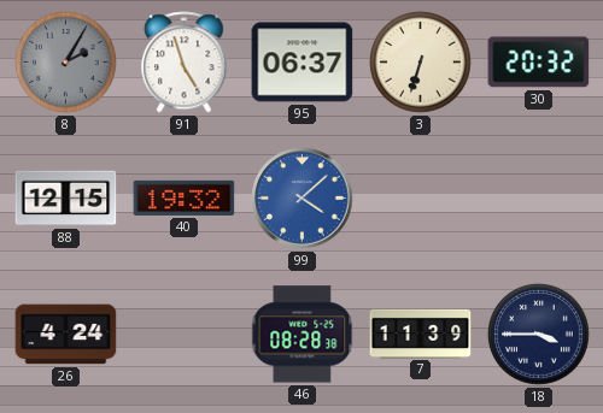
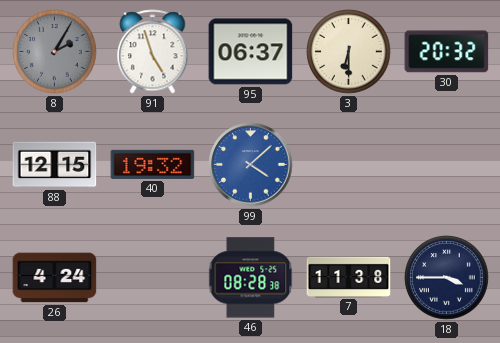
3: 6:33 -> 6:30
7: 11:39 -> 11:38
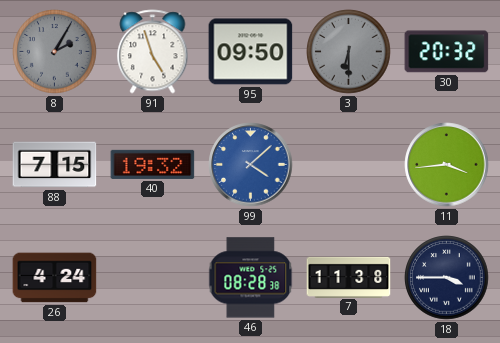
95: 06:37 -> 09:50
3 dial: cream -> grey
88: 12:15 -> 7:15
11: none -> 3:44
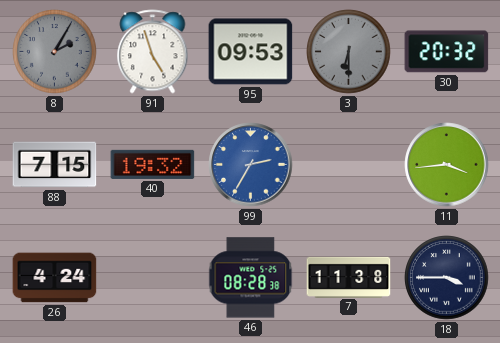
95: 09:50 -> 09:53
99: 4:08 -> 2:35
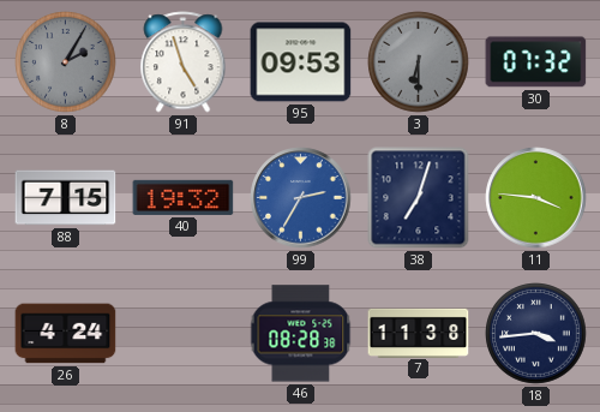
30: 20:32 -> 07:32
38: none -> 7:03
11: 3:44 -> 3:46
18: 3:45 -> 3:44
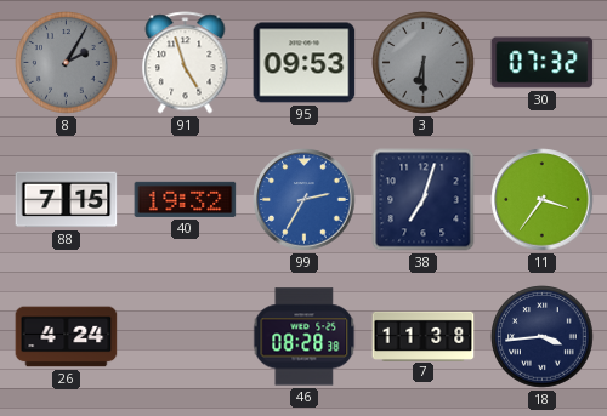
11: 3:46 -> 3:36
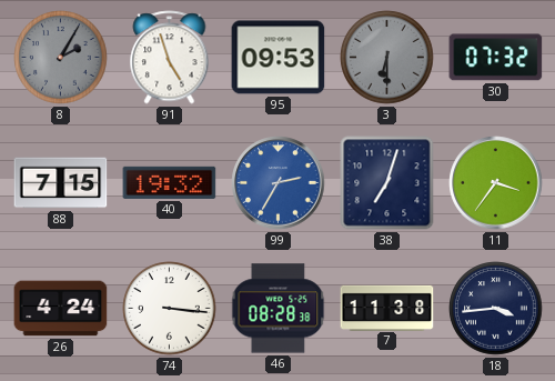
74: none -> 3:16
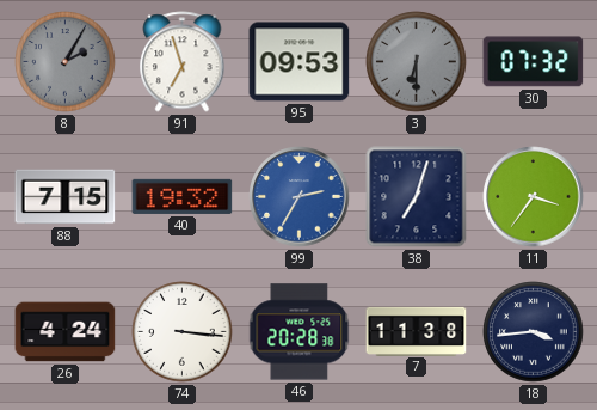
91: 4:57 -> 6:57
46: 08:28 -> 20:28
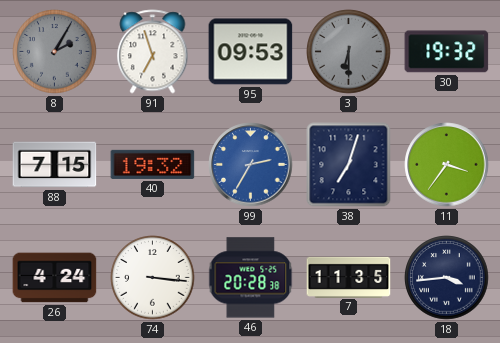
30: 07:32 -> 19:32
7: 11:38 -> 11:35
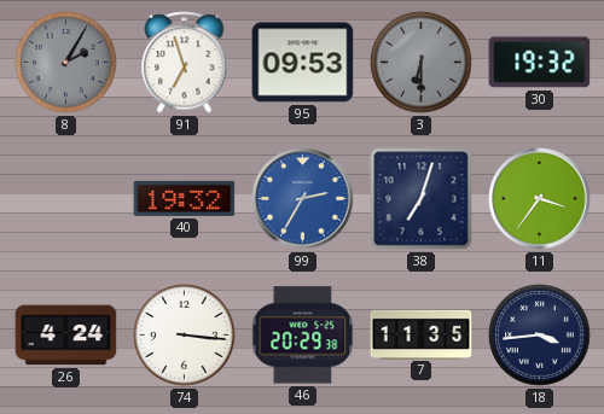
88: 7:15 -> none
46: 20:28 -> 20:29
